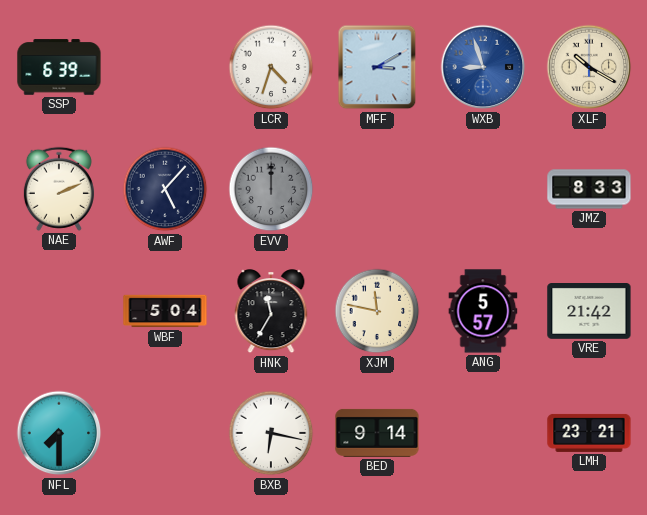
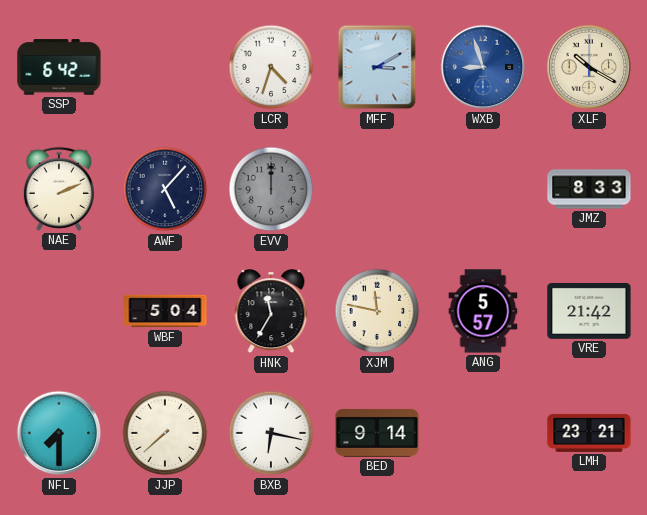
SSP: 6:39 -> 6:42
JJP: none -> 7:38
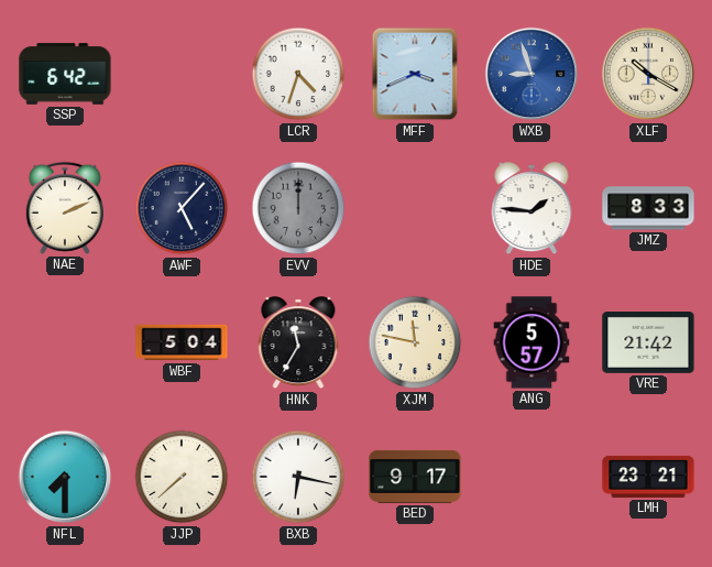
MFF: 3:10 -> 3:41
HDE: none -> 1:46
BED: 9:14 -> 9:17
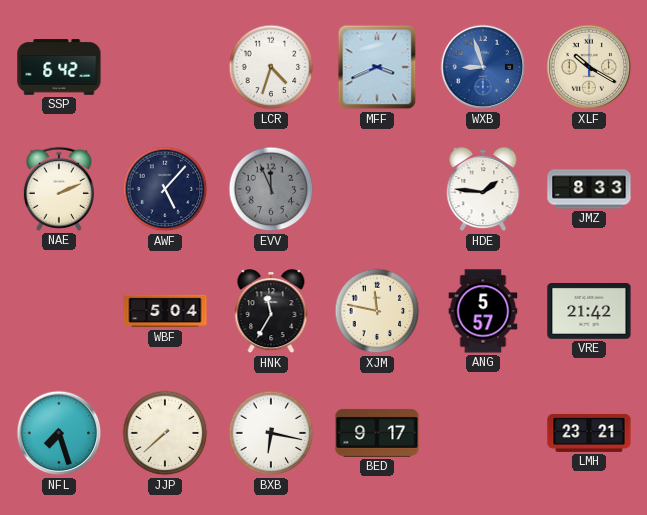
EVV: 12:00 -> 11:56
NFL: 7:30 -> 7:27
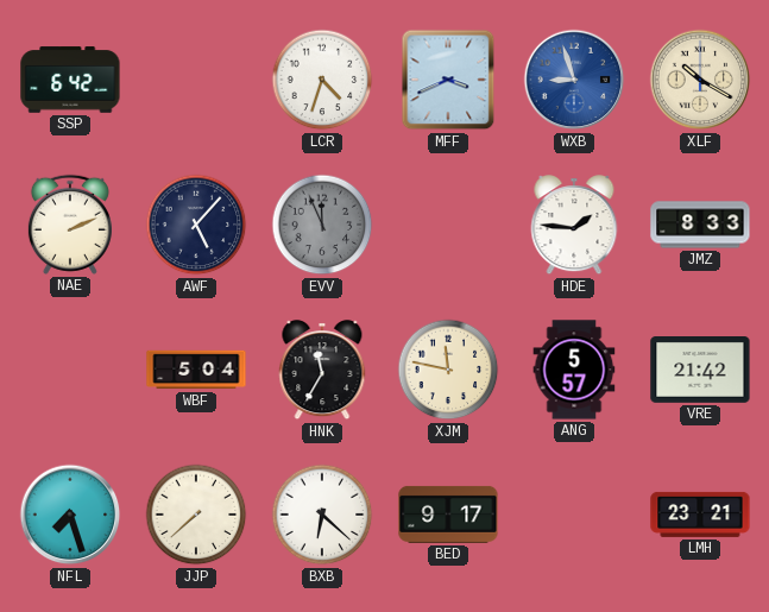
BXB: 6:17 -> 6:22
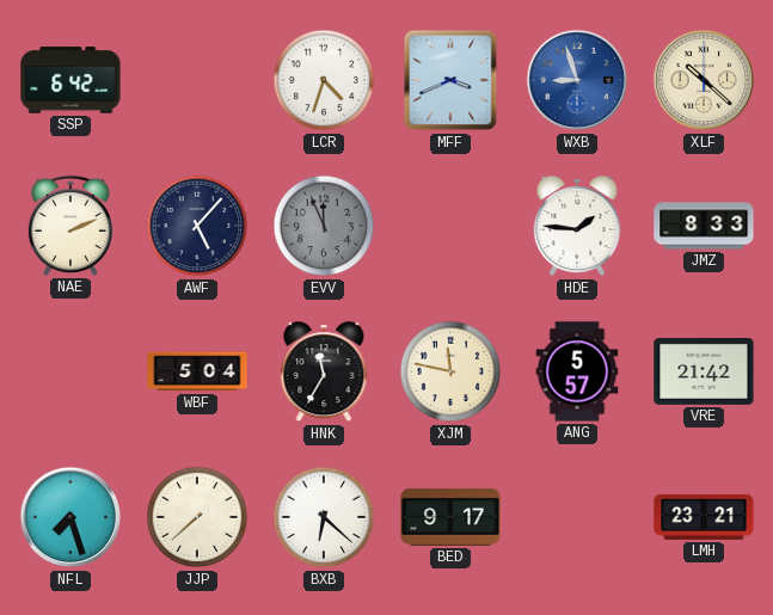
XLF: 10:20 -> 10:22
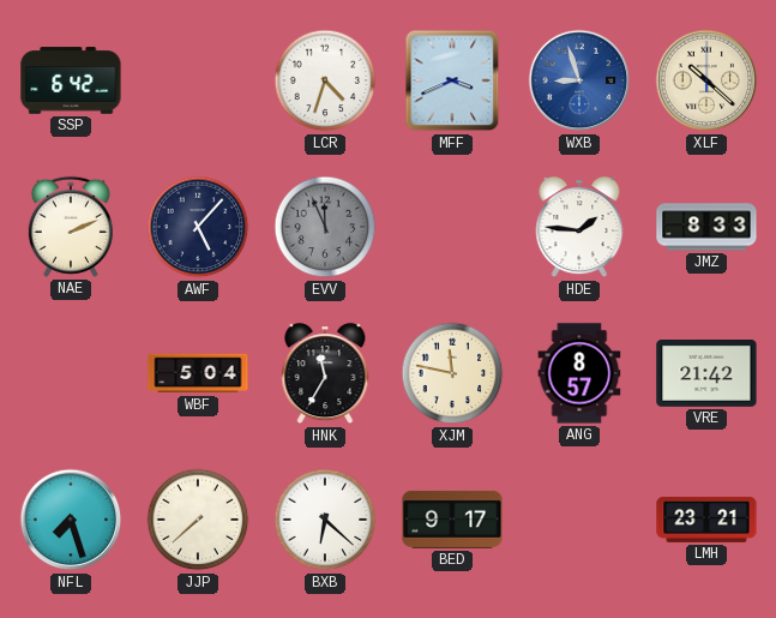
ANG: 5:57 -> 8:57
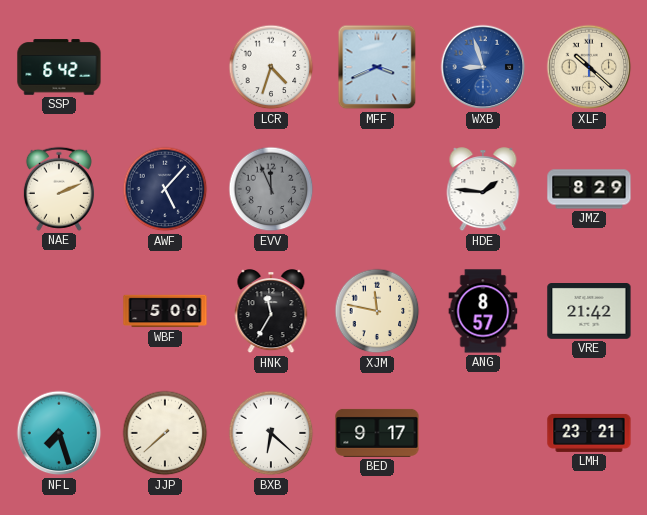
JMZ: 8:33 -> 8:29
WBF: 5:04 -> 5:00
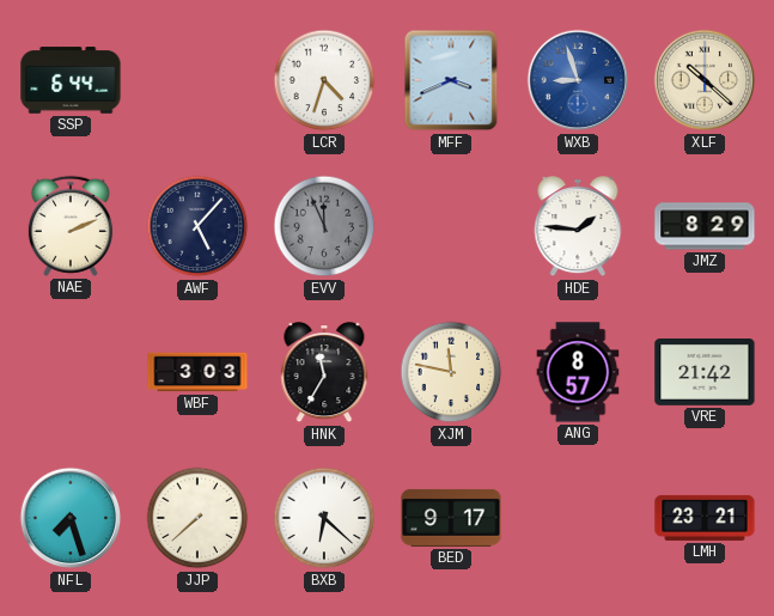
SSP: 6:42 -> 6:44
WBF: 5:00 -> 3:03
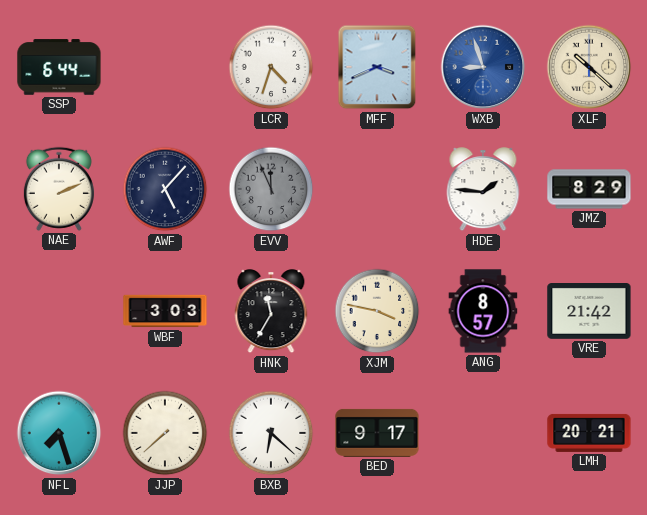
XJM: 11:47 -> 3:47
LMH: 23:21 -> 20:21
